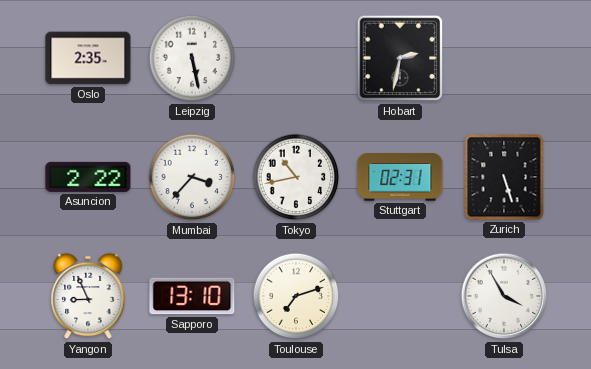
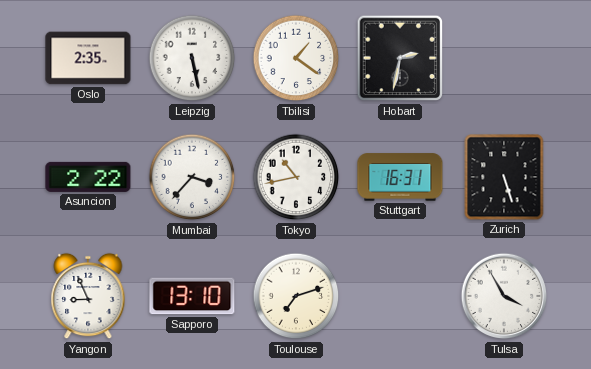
Tbilisi: none -> 1:21
Stuttgart: 02:31 -> 16:31
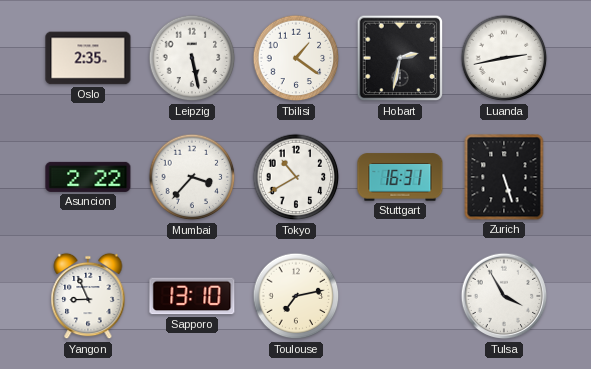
Luanda: none -> 2:43
Tokyo: 10:43 -> 10:40
Toulouse: 7:12 -> 7:13
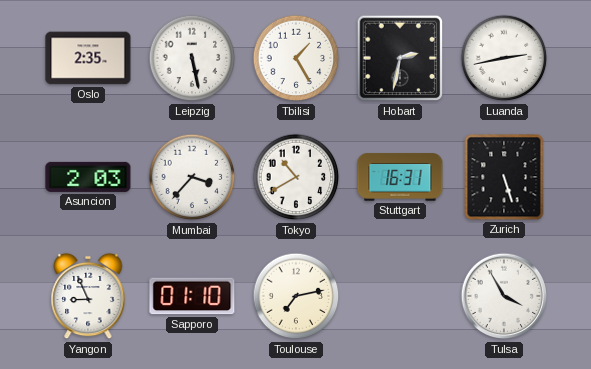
Tbilisi: 1:21 -> 1:25
Asuncion: 2:22 -> 2:03
Sapporo: 13:10 -> 01:10
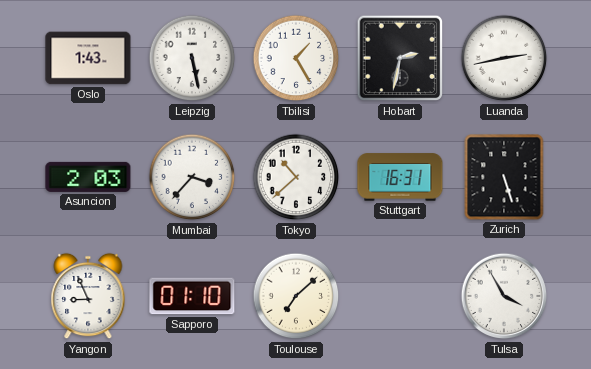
Oslo: 2:35 -> 1:43
Tokyo: 10:40 -> 10:38
Toulouse: 7:13 -> 7:08
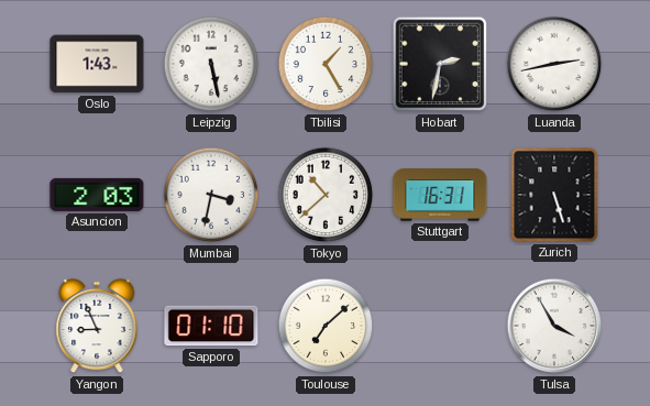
Mumbai: 3:37 -> 3:32
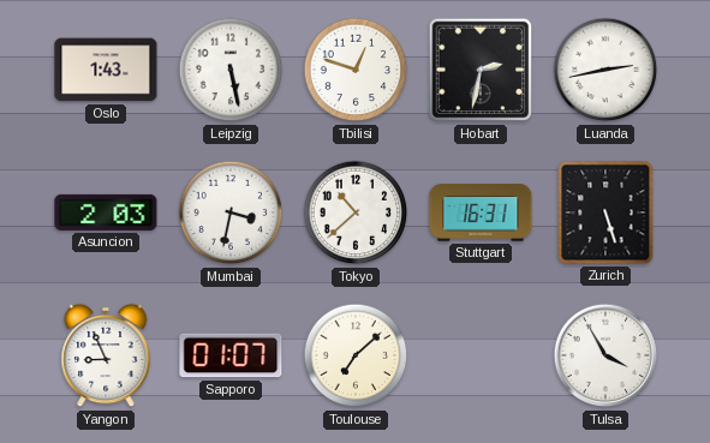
Tbilisi: 1:25 -> 12:48
Sapporo: 01:10 -> 01:07
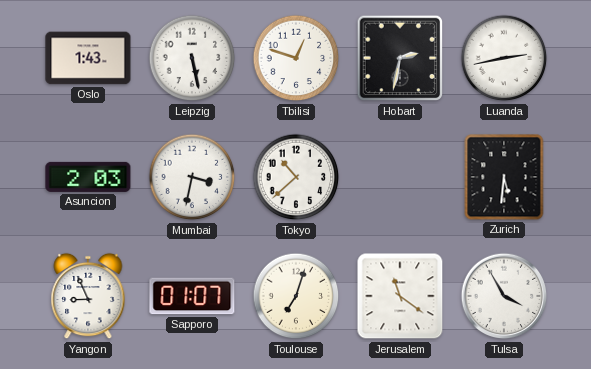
Stuttgart: 16:31 -> none
Zurich: 5:27 -> 5:31
Toulouse: 7:08 -> 7:03
Jerusalem: none -> 11:21
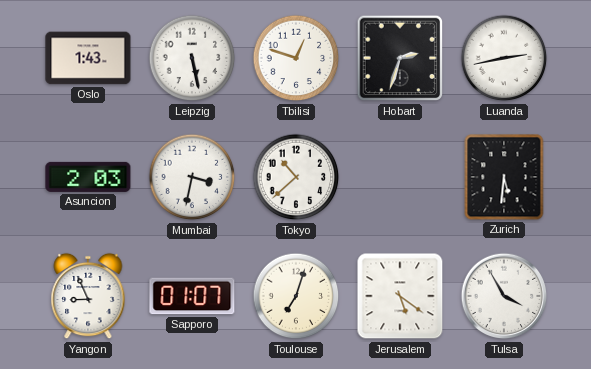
Hobart: 2:32 -> 2:33
Jerusalem: 11:21 -> 5:21
